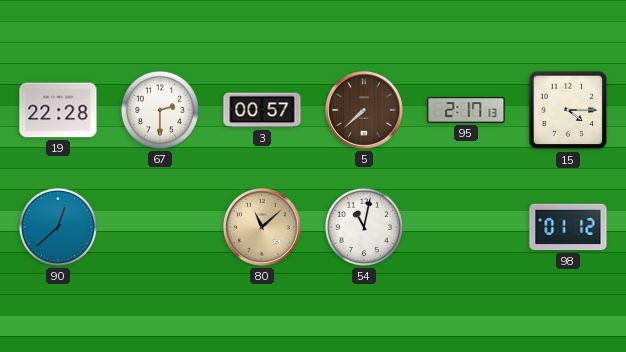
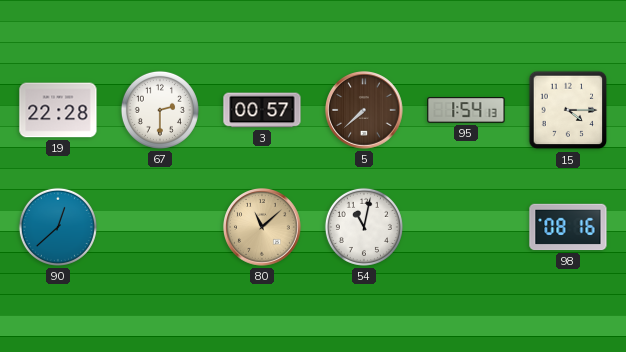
95: 2:17 -> 1:54
98: 01:12 -> 08:16
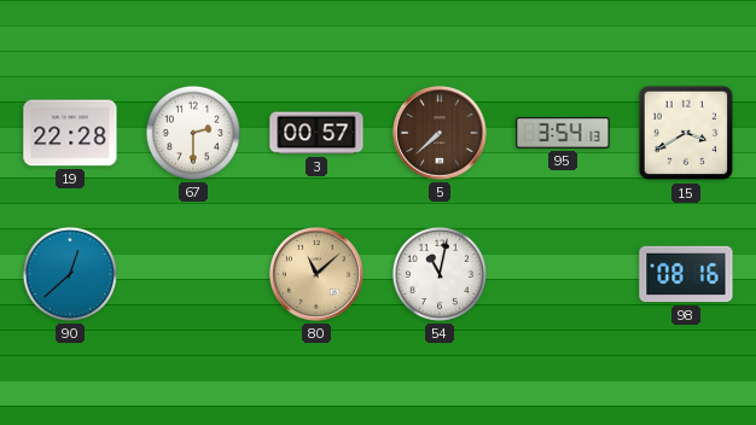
95: 1:54 -> 3:54
15: 4:15 -> 3:40
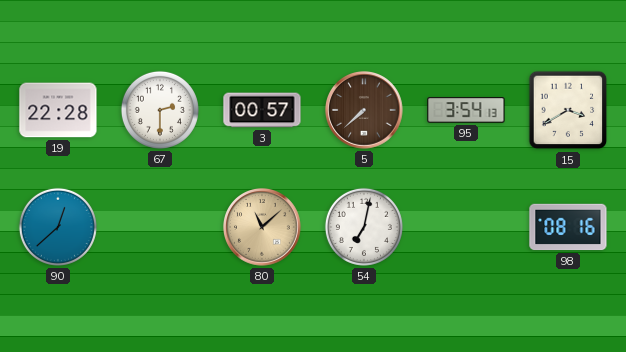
54: 11:02 -> 7:02
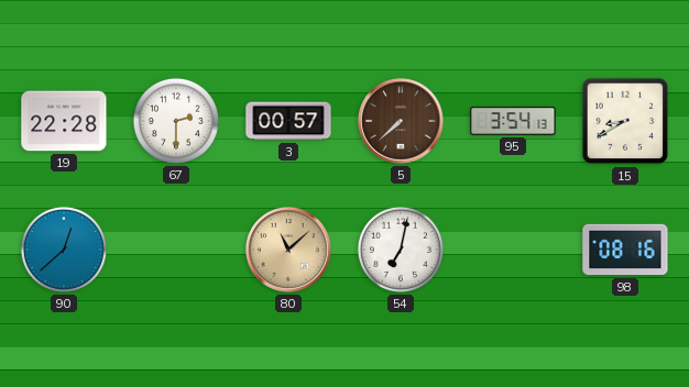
15: 3:40 -> 8:40
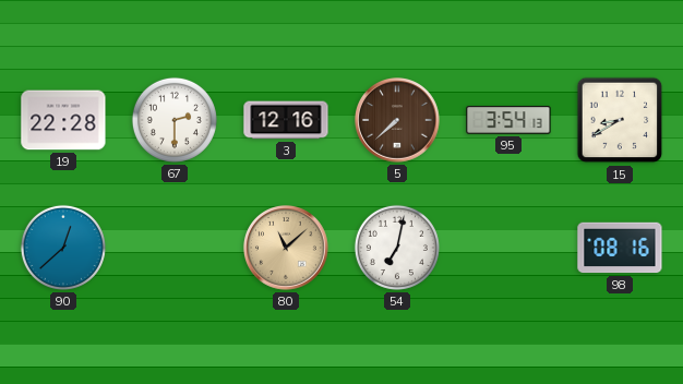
3: 00:57 -> 12:16
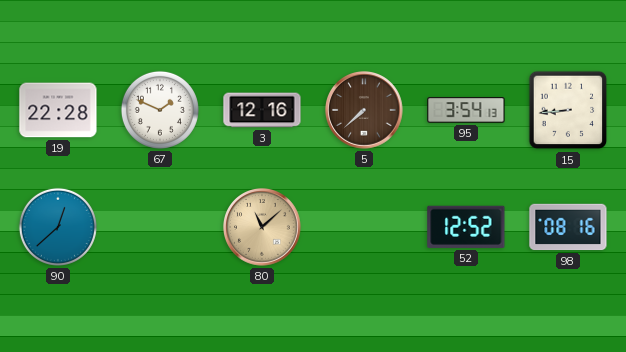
67: 2:30 -> 1:49
15: 8:40 -> 8:44
54: 7:02 -> none
52: none -> 12:52
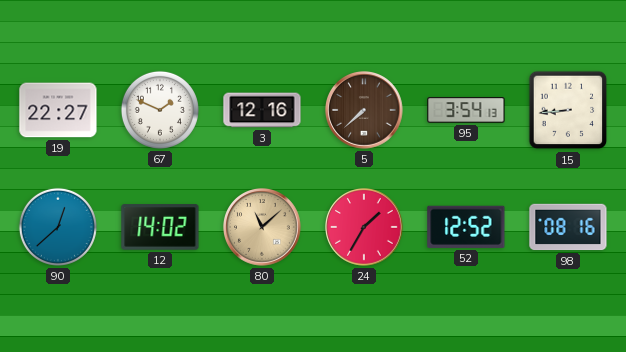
19: 22:28 -> 22:27
12: none -> 14:02
24: none -> 1:35
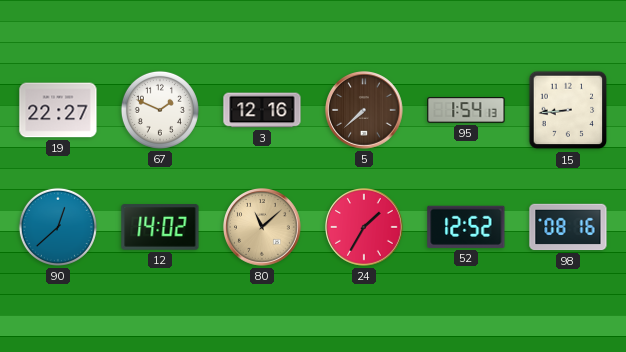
95: 3:54 -> 1:54
